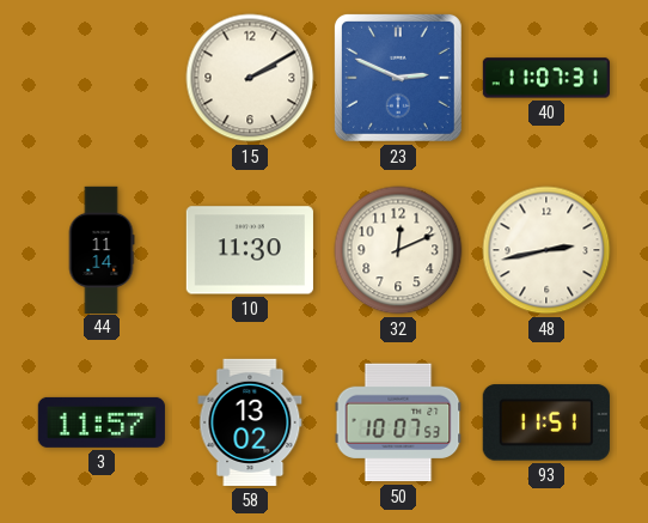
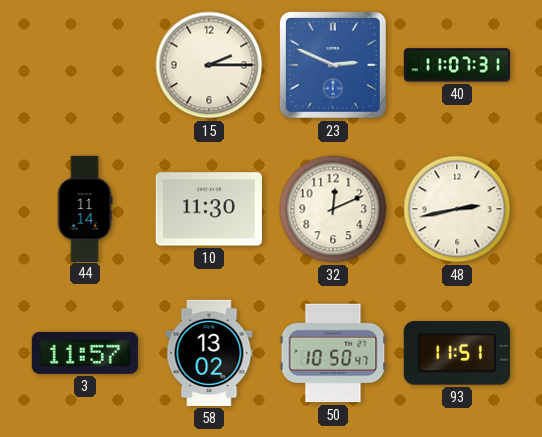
15: 2:10 -> 2:15
50: 10:07 -> 10:50
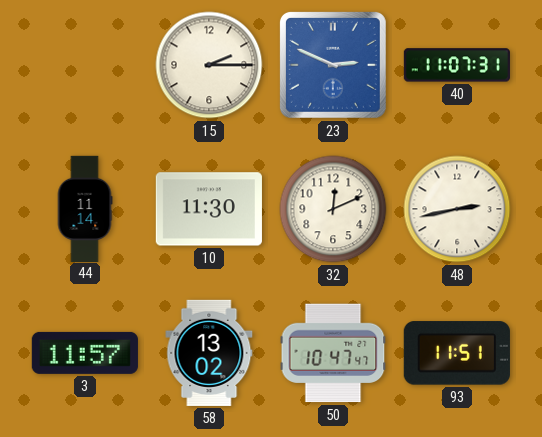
50: 10:50 -> 10:47
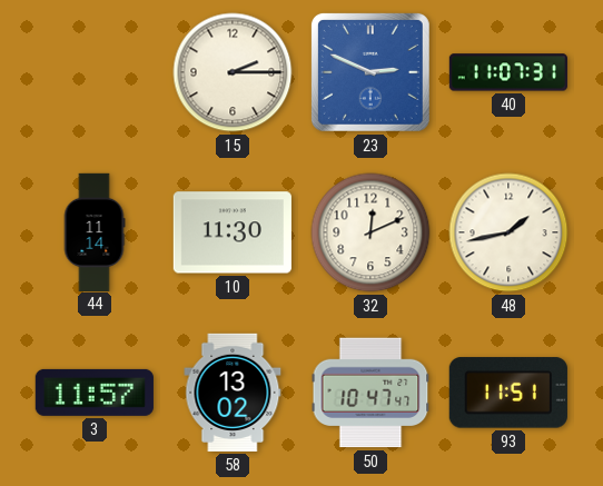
48: 2:43 -> 1:43
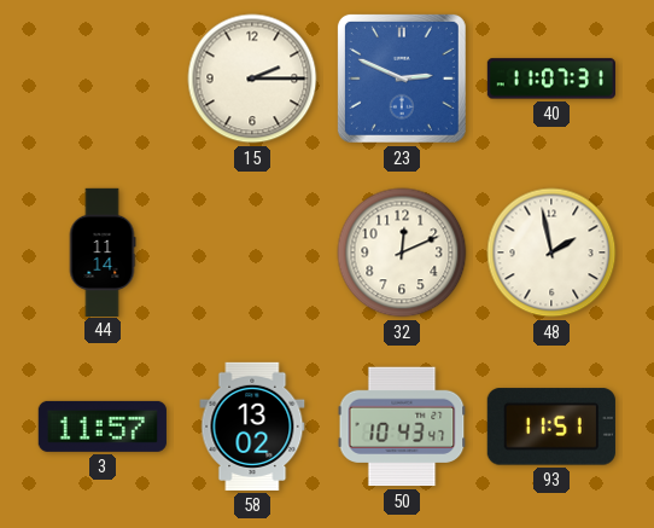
10: 11:30 -> none
48: 1:43 -> 1:58
50: 10:47 -> 10:43
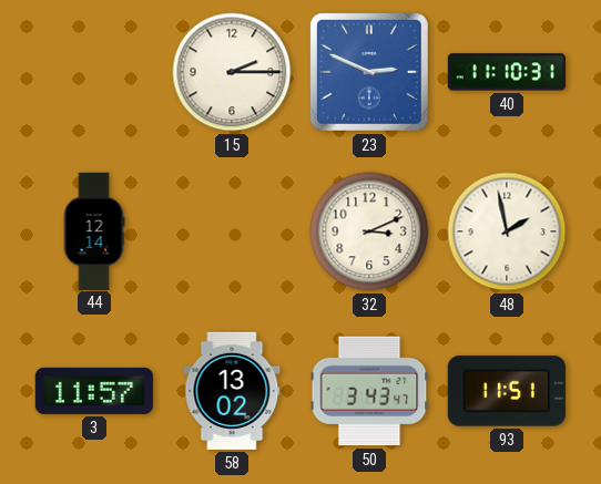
40: 11:07 -> 11:10
44: 11:14 -> 12:14
32: 12:11 -> 3:11
50: 10:43 -> 3:43
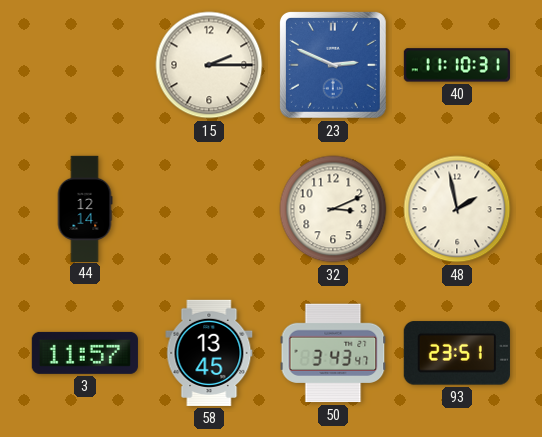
58: 13:02 -> 13:45
93: 11:51 -> 23:51
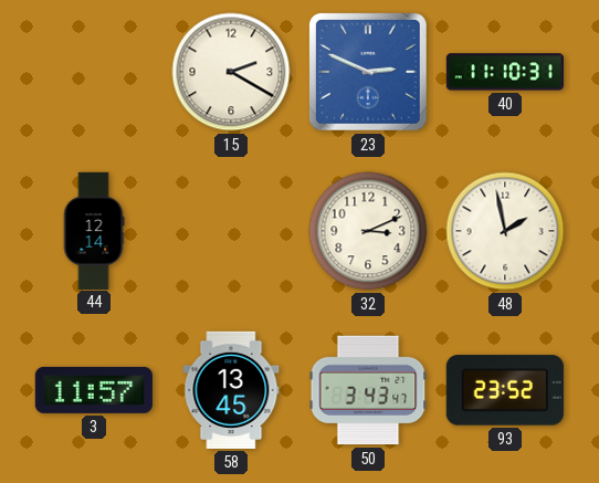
15: 2:15 -> 2:20
93: 23:51 -> 23:52
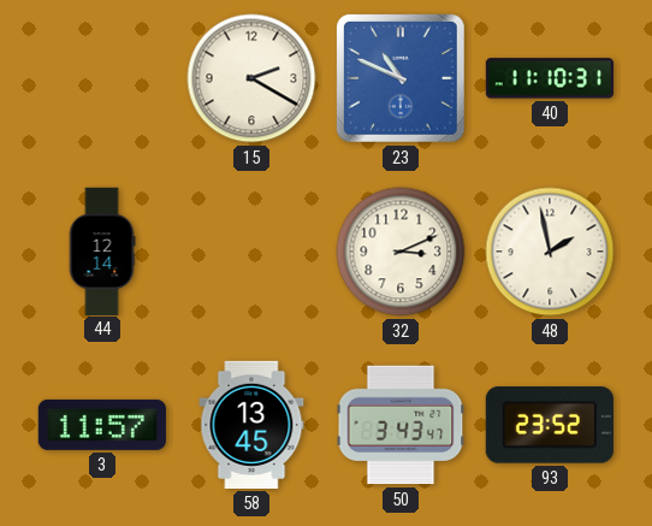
23: 2:49 -> 10:49
